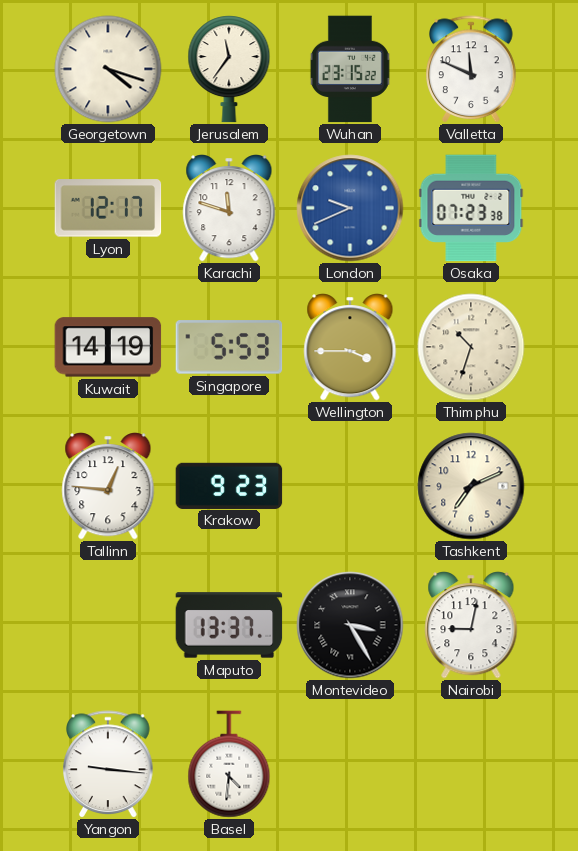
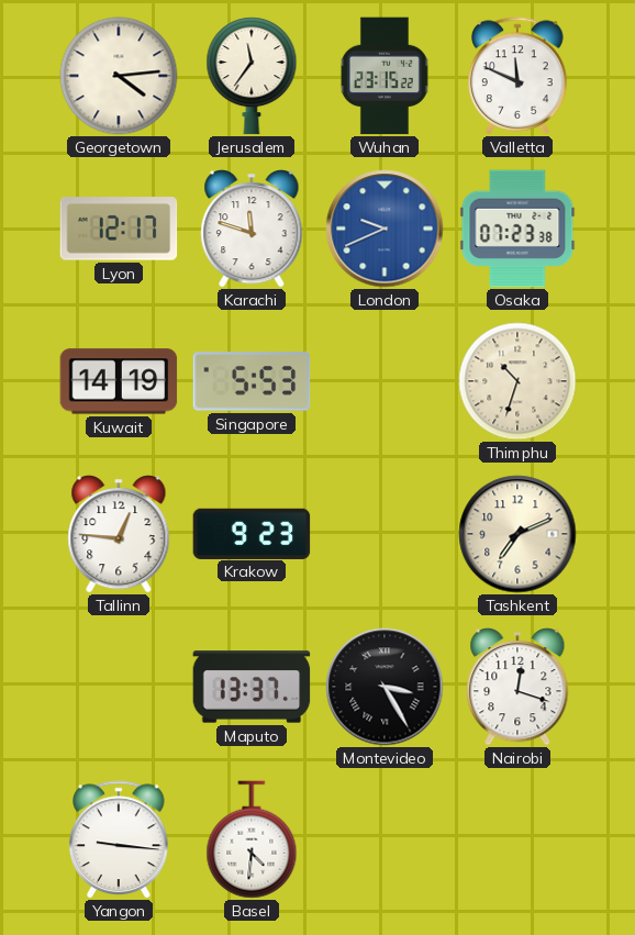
Georgetown: 4:18 -> 4:14
Wellington: 3:45 -> none
Nairobi: 9:02 -> 12:18
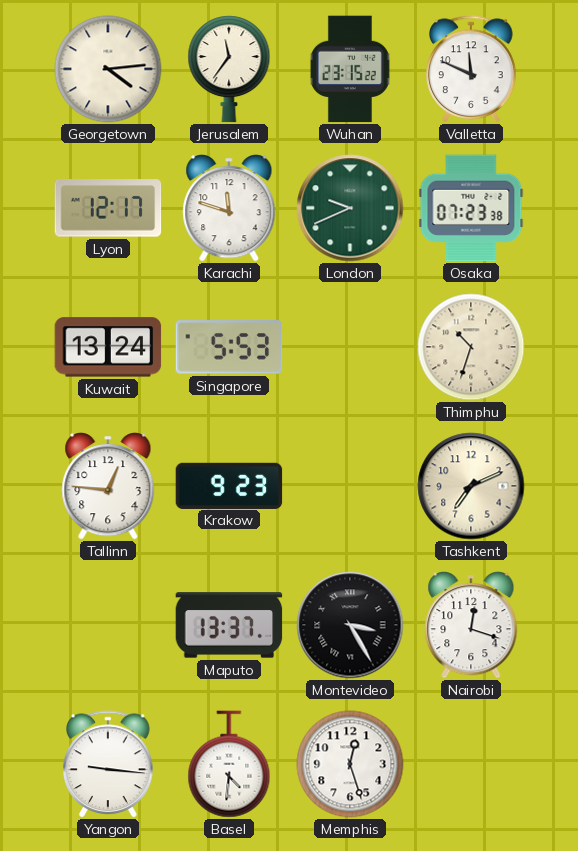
London dial: blue -> green
Kuwait: 14:19 -> 13:24
Memphis: none -> 12:27
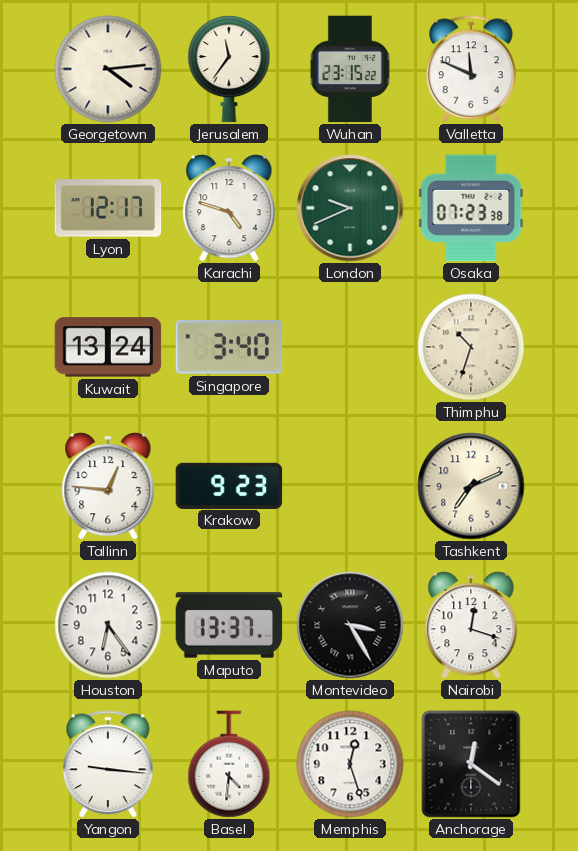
Karachi: 11:48 -> 4:48
Singapore: 5:53 -> 3:40
Houston: none -> 6:24
Anchorage: none -> 12:21
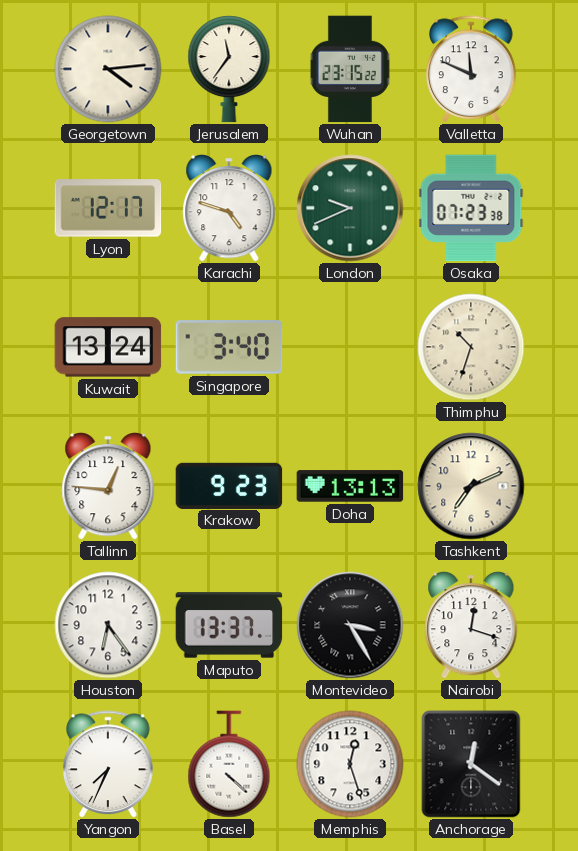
Doha: none -> 13:13
Yangon: 9:16 -> 7:34
Basel: 4:31 -> 4:22
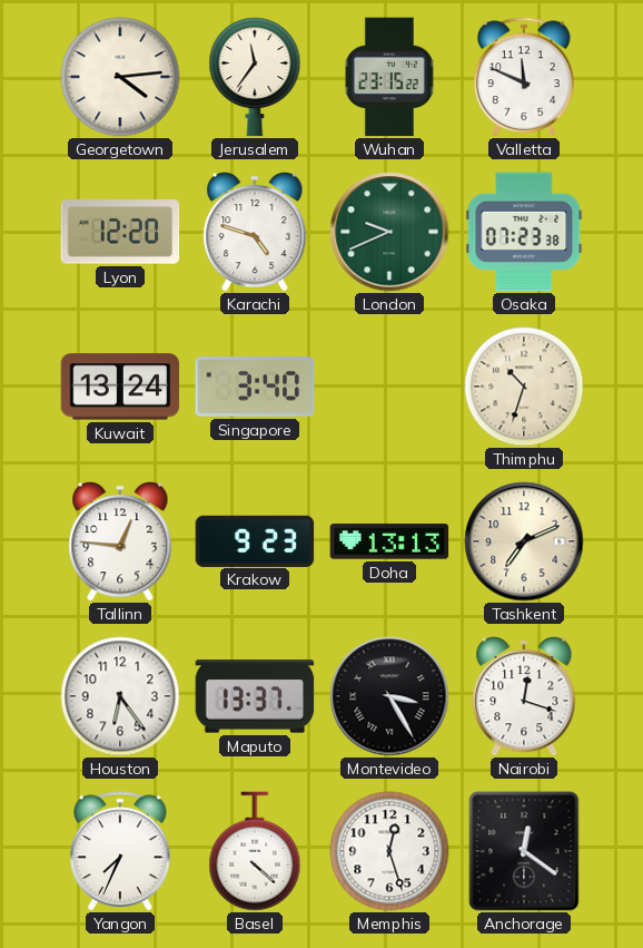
Lyon: 12:17 -> 12:20
